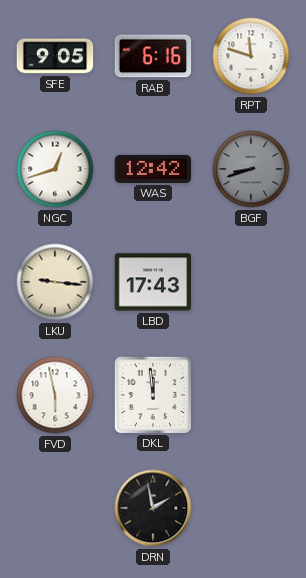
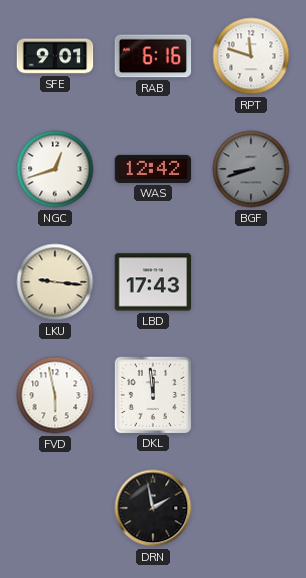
SFE: 9:05 -> 9:01
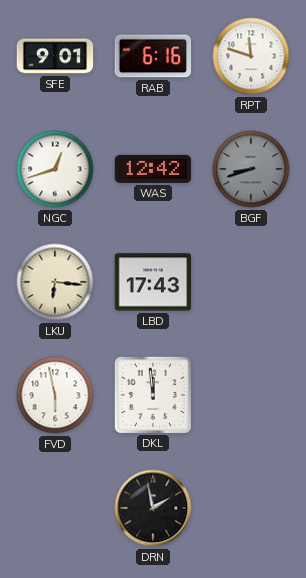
LKU: 9:16 -> 6:16
